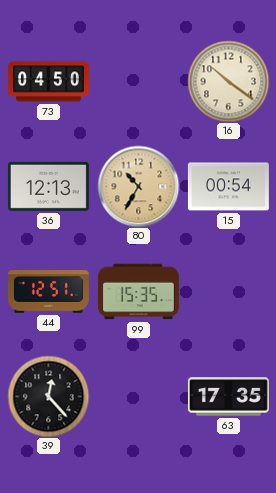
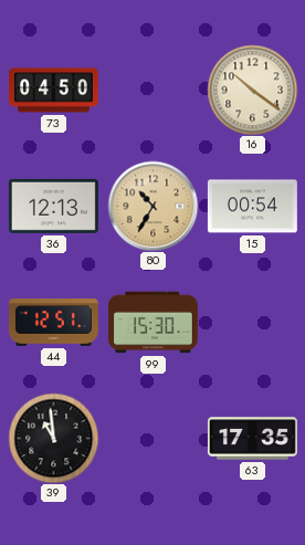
99: 15:35 -> 15:30
39: 12:23 -> 10:59
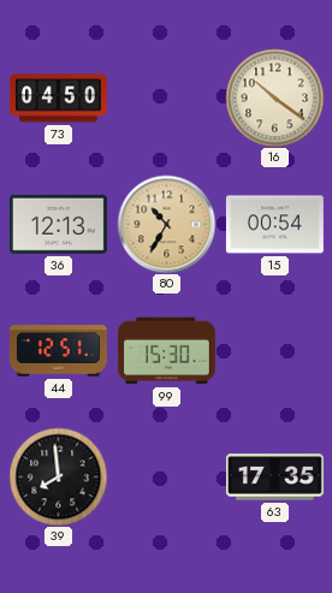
39: 10:59 -> 7:59
